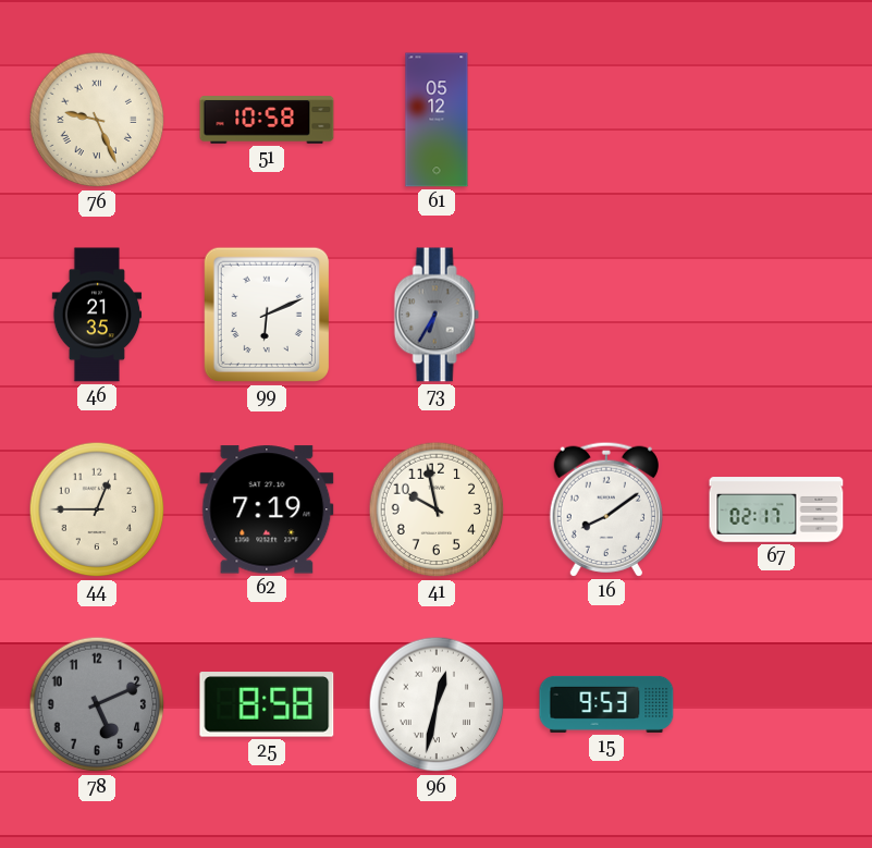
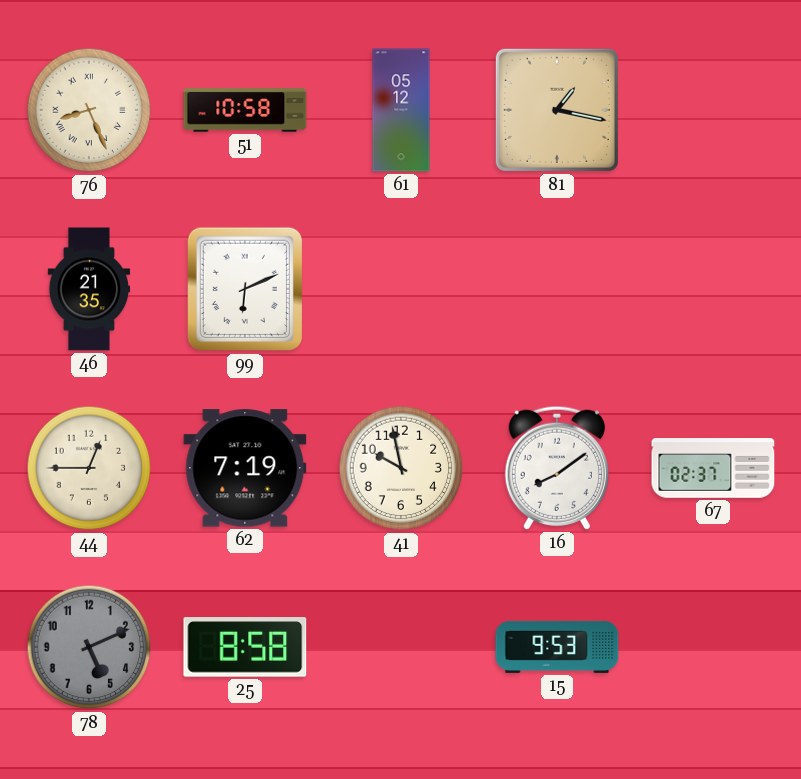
76: 9:26 -> 8:26
81: none -> 1:17
73: 6:35 -> none
67: 02:17 -> 02:37
96: 12:32 -> none
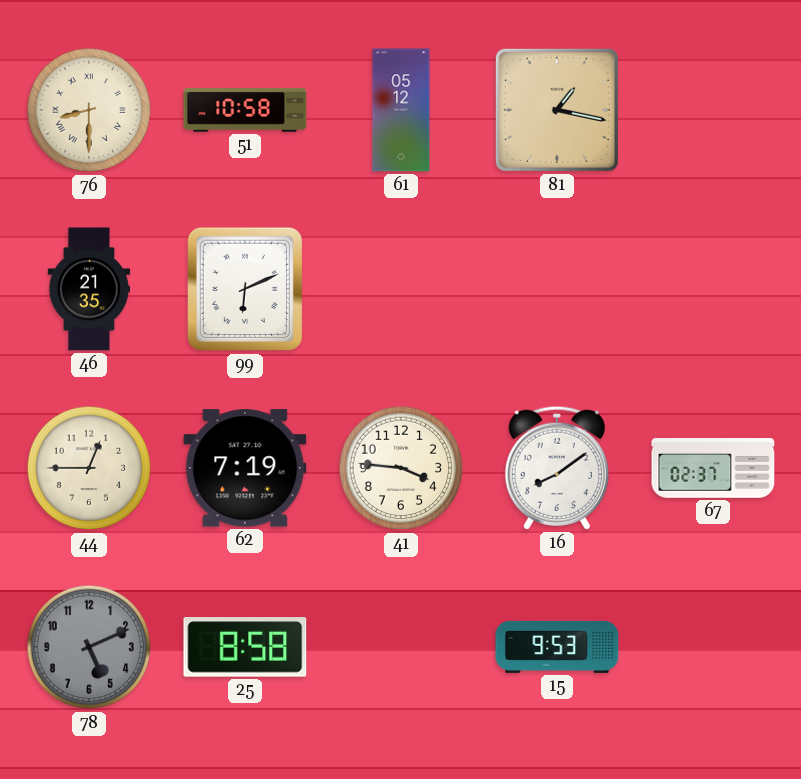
76: 8:26 -> 8:30
41: 9:58 -> 3:46
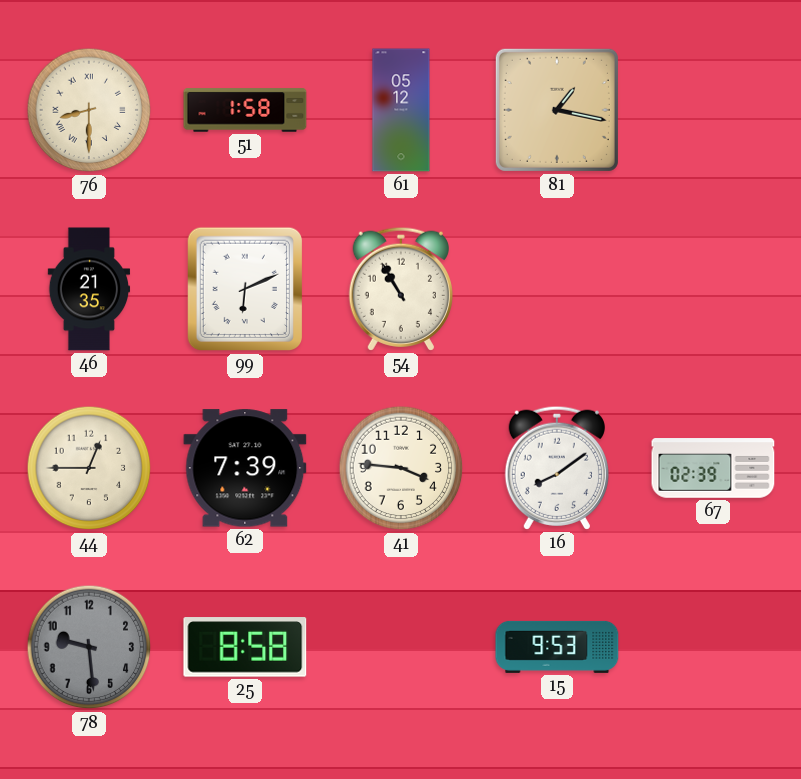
51: 10:58 -> 1:58
54: none -> 10:55
62: 7:19 -> 7:39
67: 02:37 -> 02:39
78: 5:11 -> 9:29
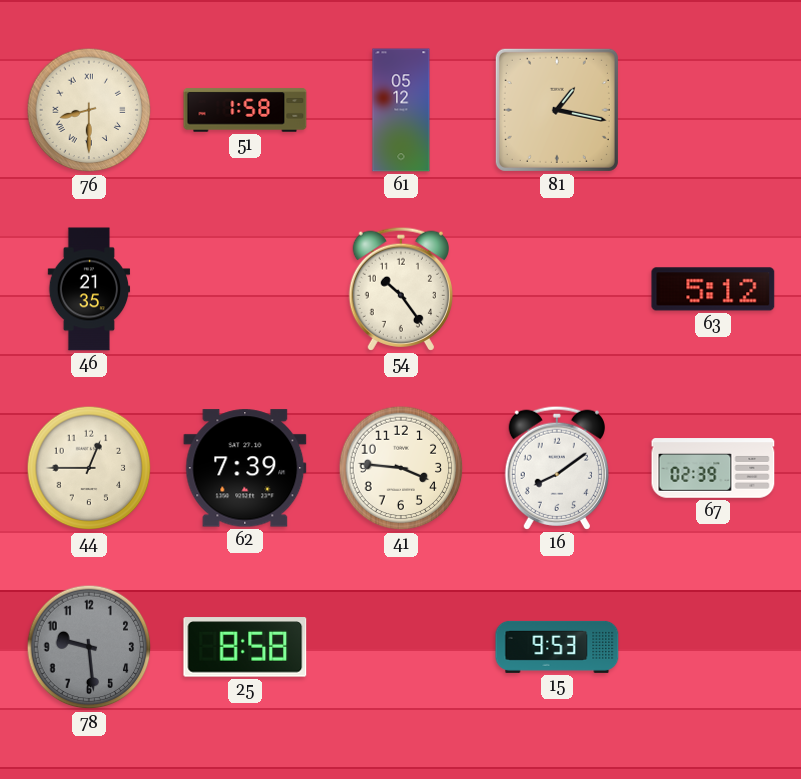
99: 6:11 -> none
54: 10:55 -> 10:24
63: none -> 5:12
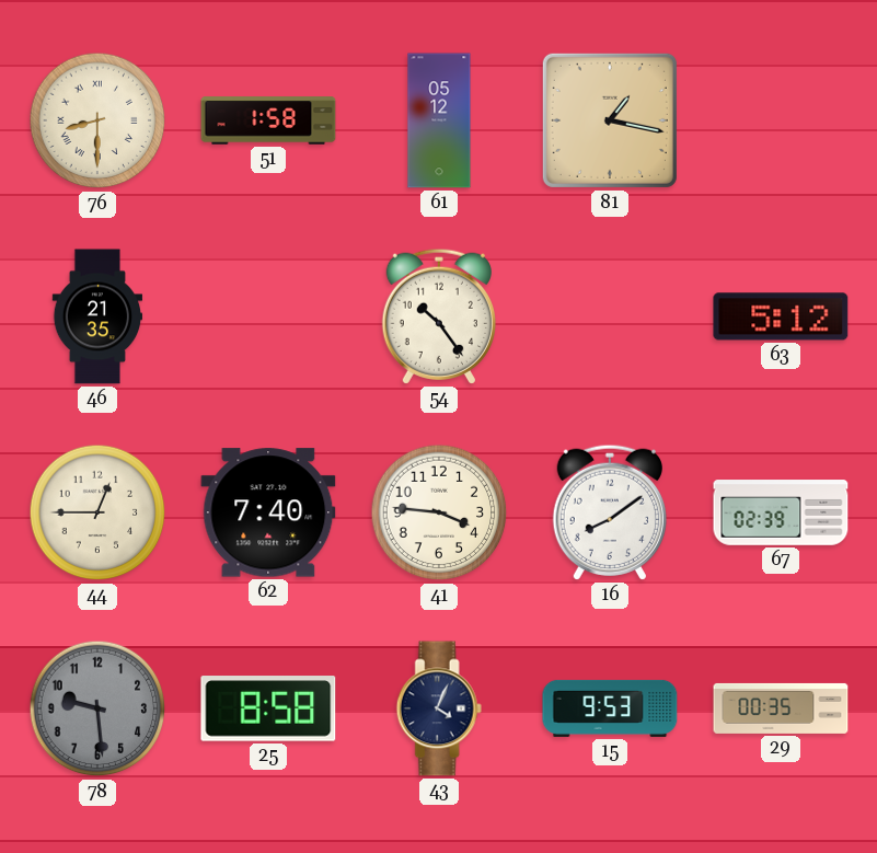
62: 7:39 -> 7:40
43: none -> 4:04
29: none -> 00:35
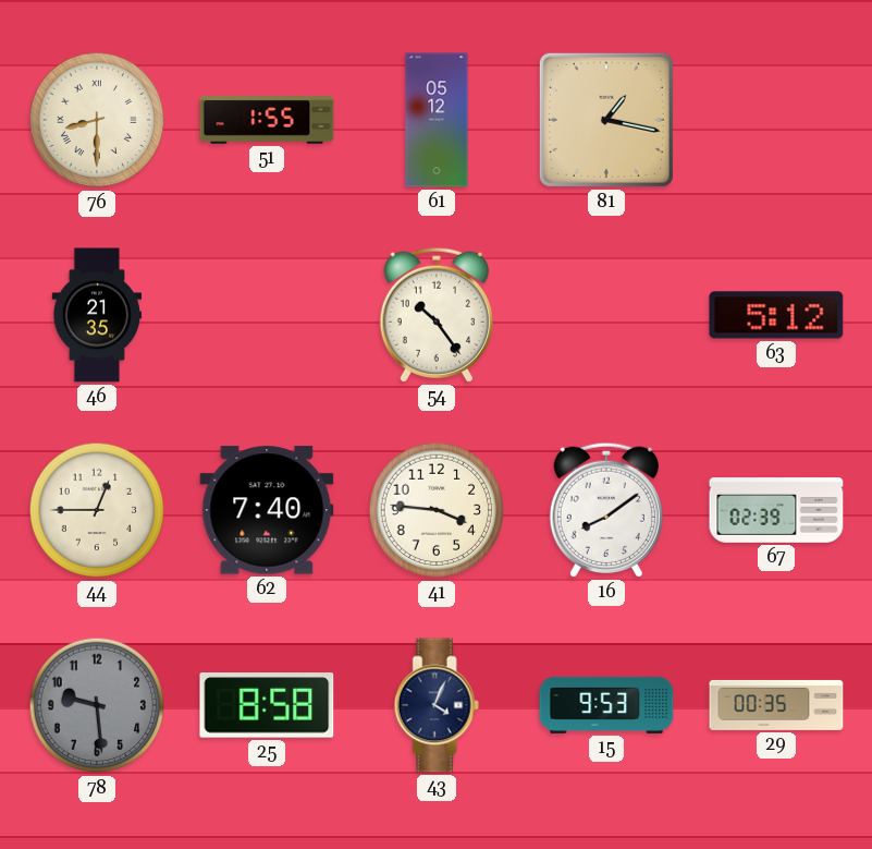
51: 1:58 -> 1:55
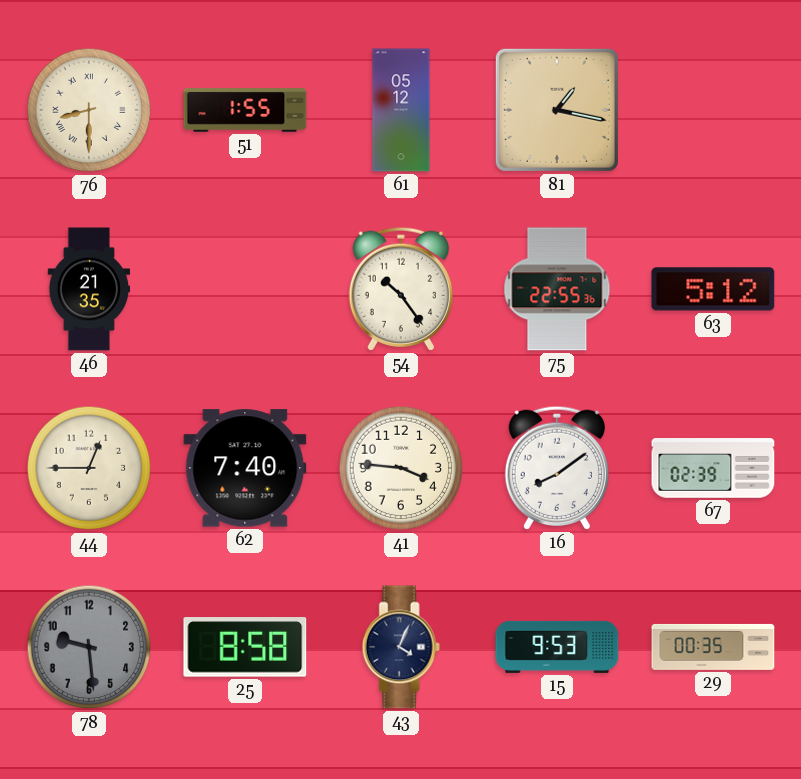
75: none -> 22:55
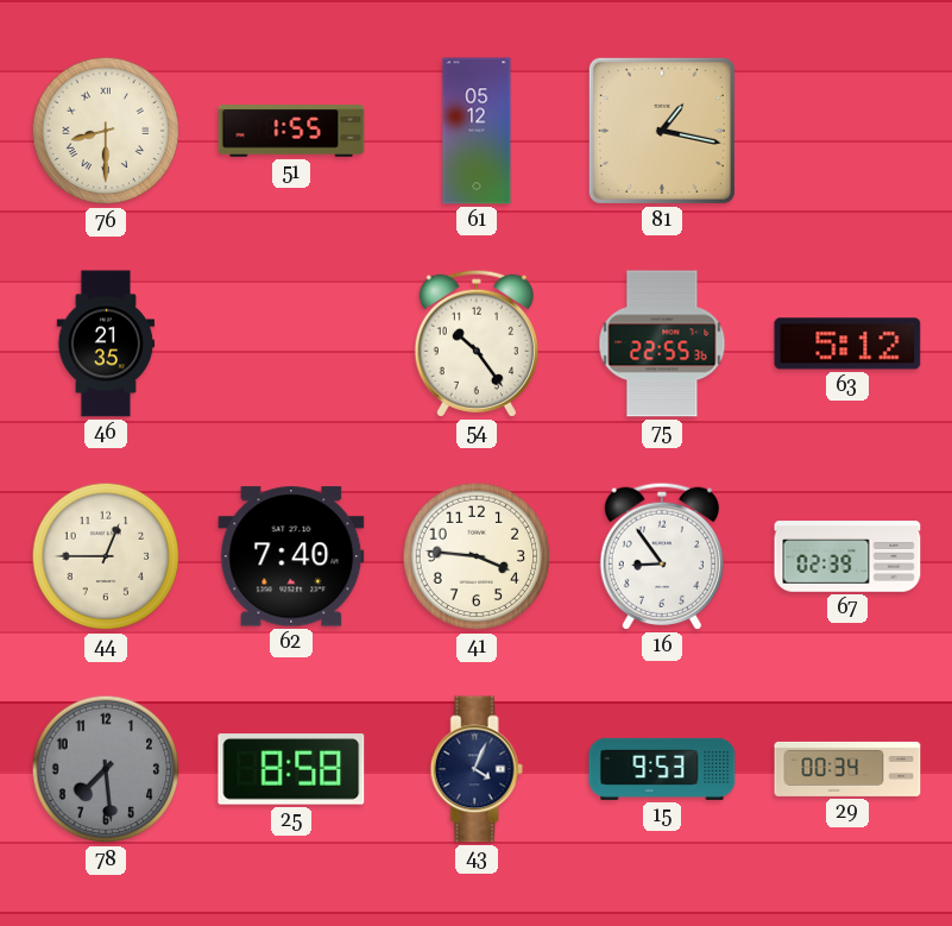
16: 8:09 -> 8:54
78: 9:29 -> 7:29
29: 00:35 -> 00:34
